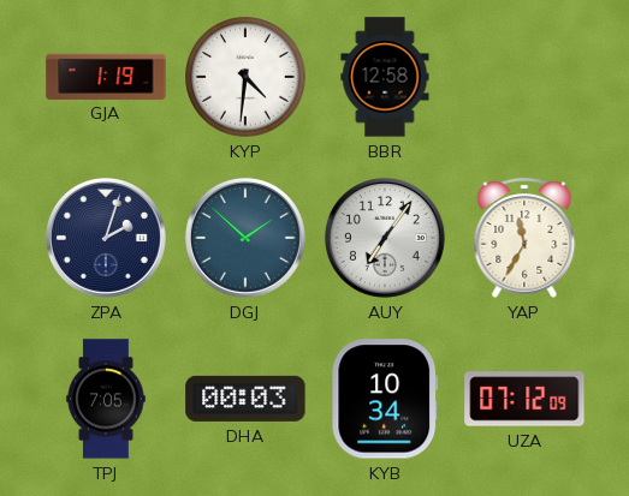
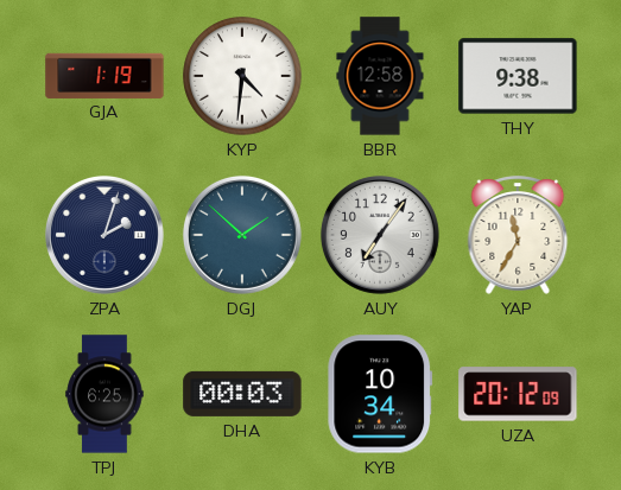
THY: none -> 9:38
TPJ: 7:05 -> 6:25
UZA: 07:12 -> 20:12
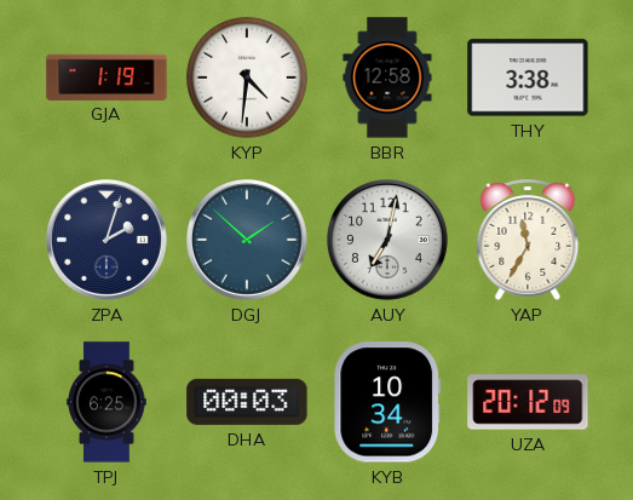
THY: 9:38 -> 3:38
AUY: 7:06 -> 7:02
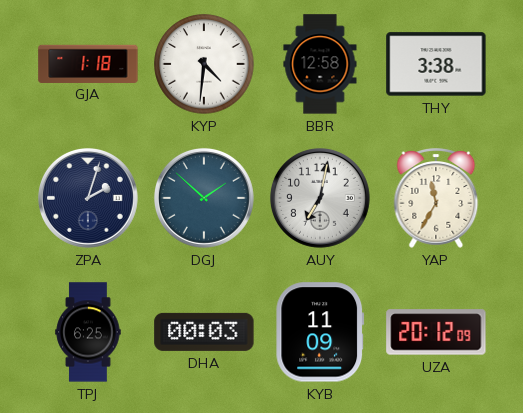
GJA: 1:19 -> 1:18
KYB: 10:34 -> 11:09
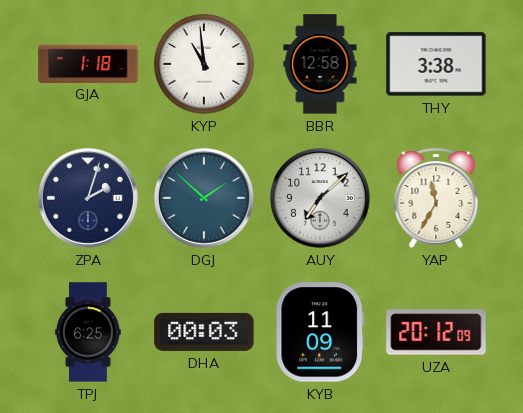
KYP: 4:31 -> 10:59
AUY: 7:02 -> 7:08
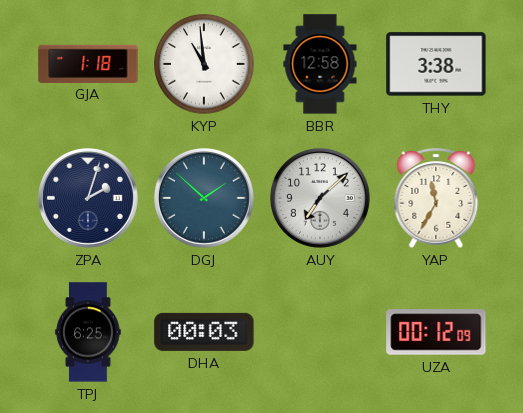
KYB: 11:09 -> none
UZA: 20:12 -> 00:12
